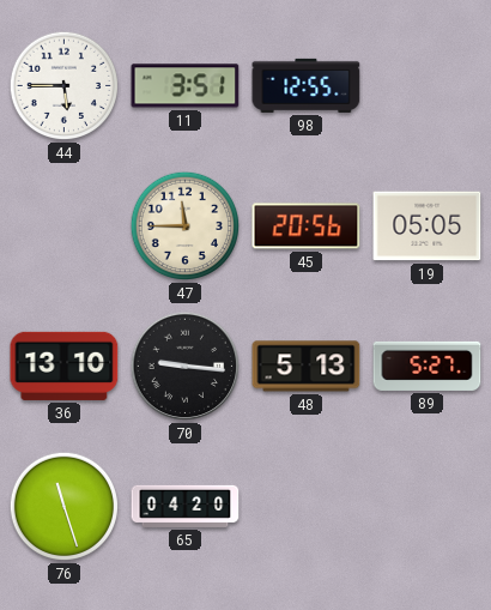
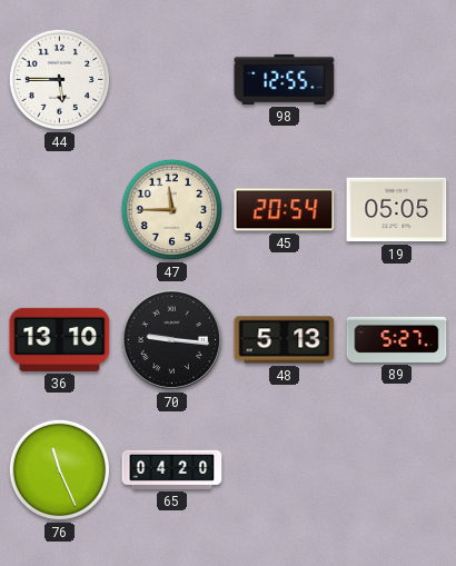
11: 3:51 -> none
45: 20:56 -> 20:54
76: 11:27 -> 11:26
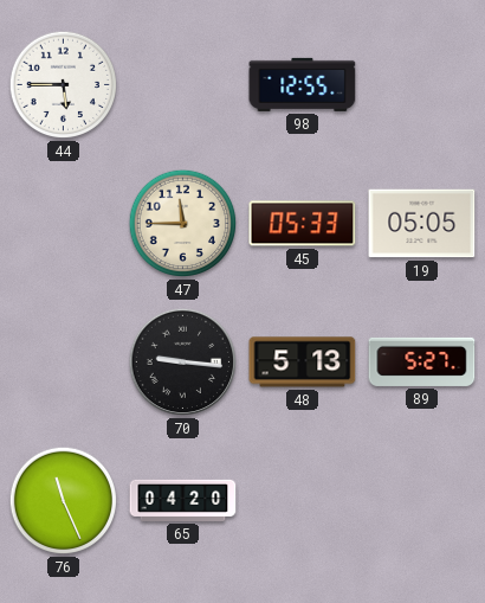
45: 20:54 -> 05:33
36: 13:10 -> none
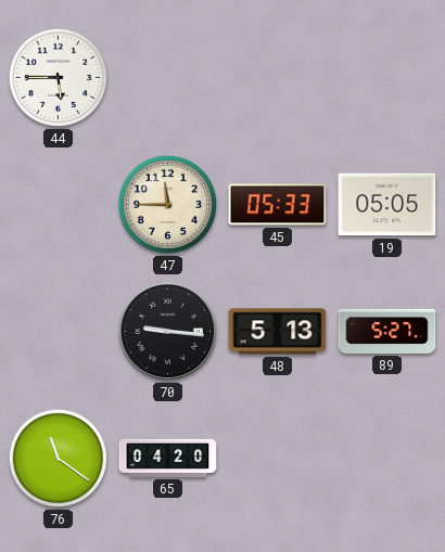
98: 12:55 -> none
76: 11:26 -> 11:21
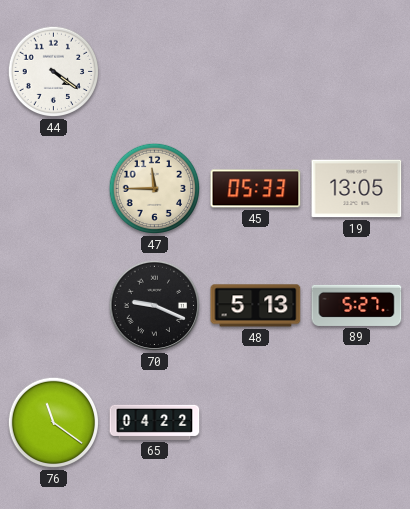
44: 5:45 -> 4:21
19: 05:05 -> 13:05
70: 9:16 -> 9:19
65: 04:20 -> 04:22
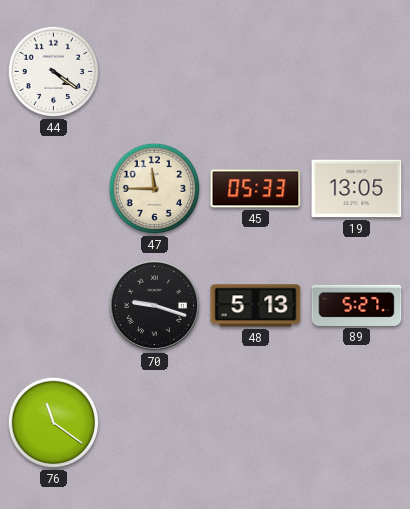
70: 9:19 -> 9:18
65: 04:22 -> none
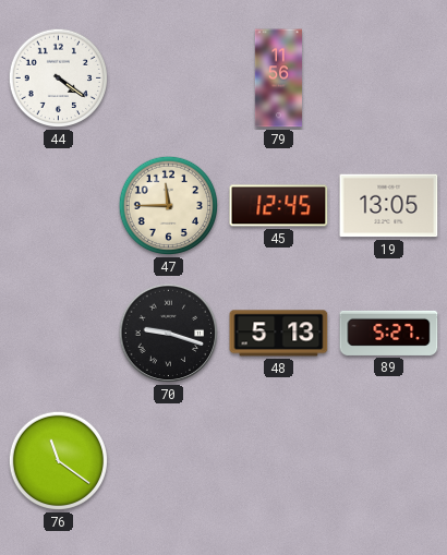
79: none -> 11:56
45: 05:33 -> 12:45
